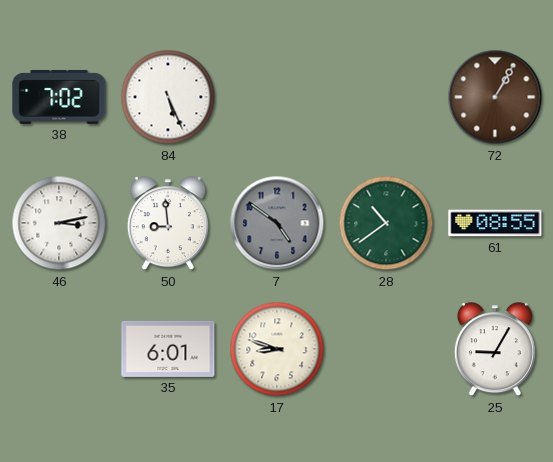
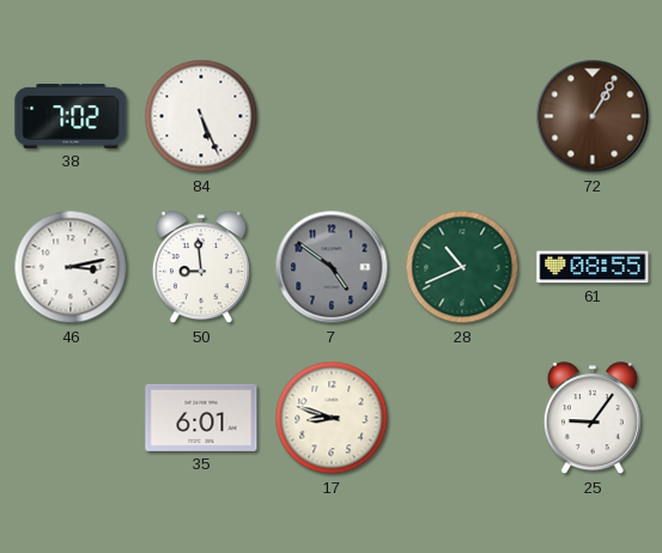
28: 10:39 -> 10:41
25: 9:05 -> 9:06
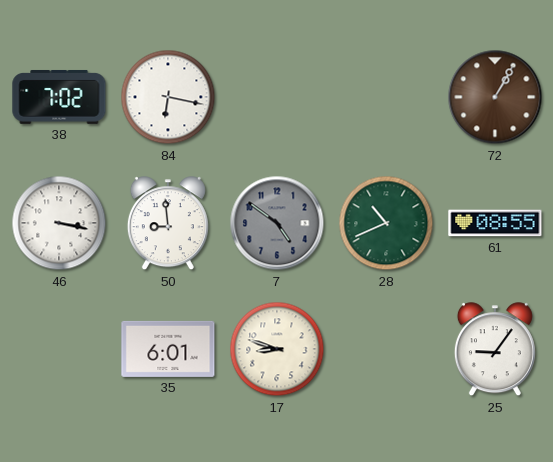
84: 5:26 -> 6:17
46: 3:13 -> 3:17
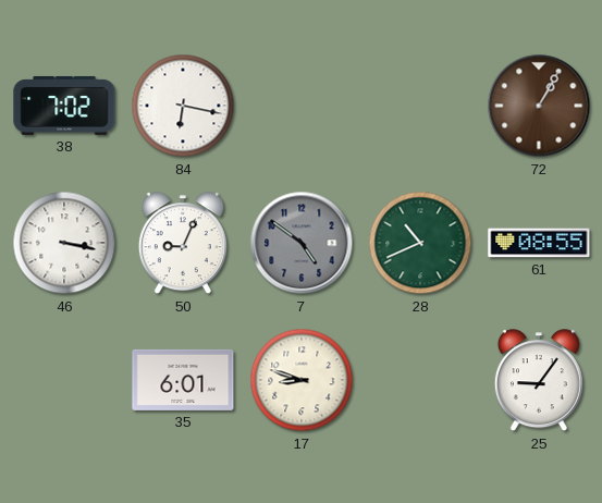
50: 8:59 -> 9:04
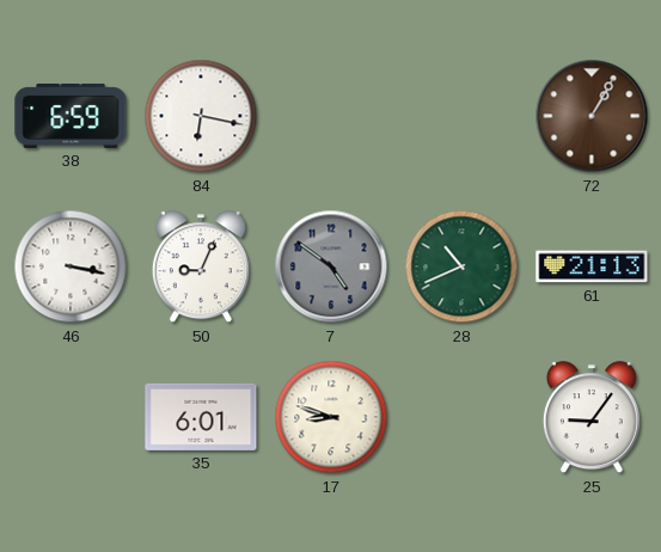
38: 7:02 -> 6:59
61: 08:55 -> 21:13
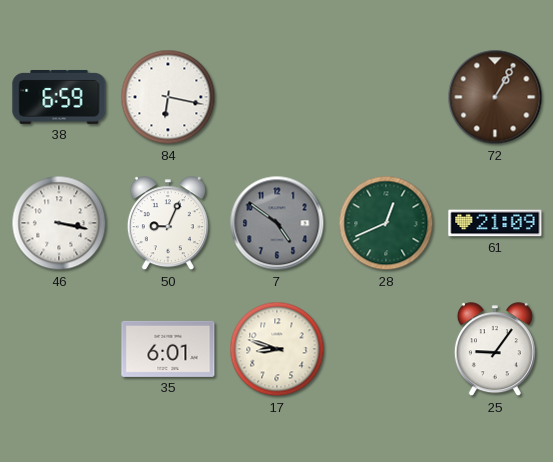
28: 10:41 -> 12:41
61: 21:13 -> 21:09
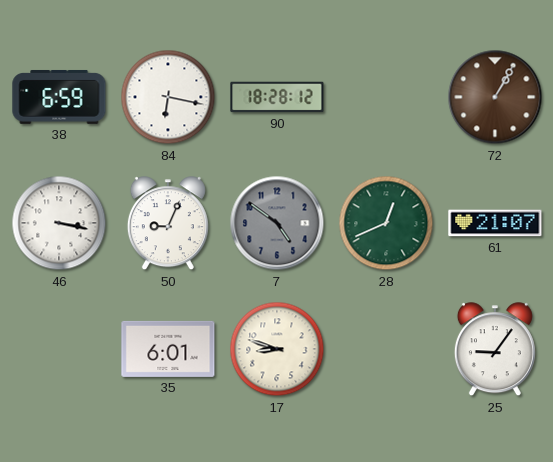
90: none -> 18:28
61: 21:09 -> 21:07
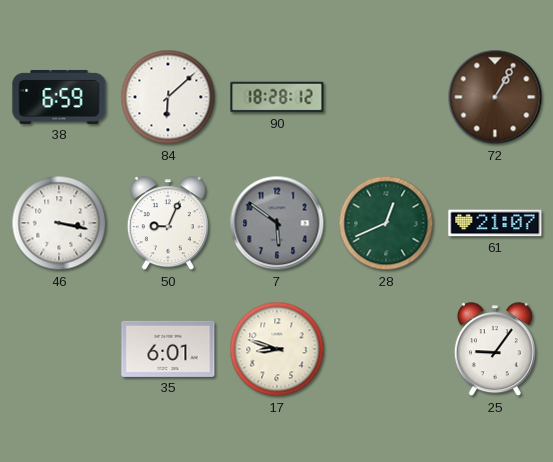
84: 6:17 -> 6:08
7: 4:51 -> 5:51
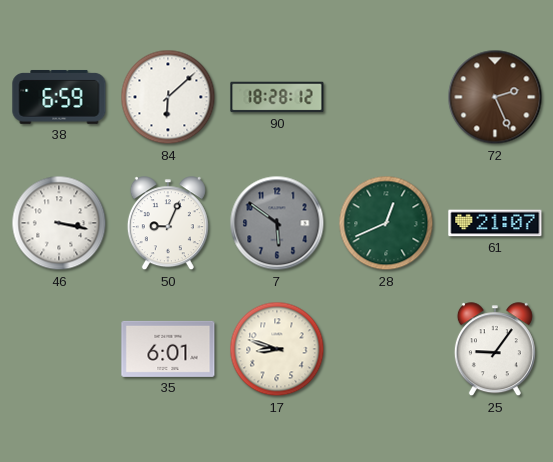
72: 1:05 -> 2:26
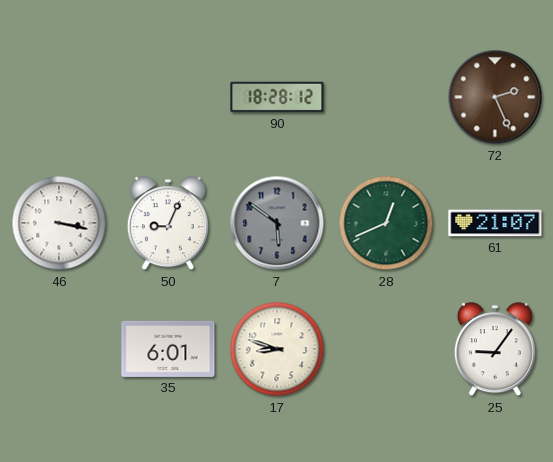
38: 6:59 -> none
84: 6:08 -> none
